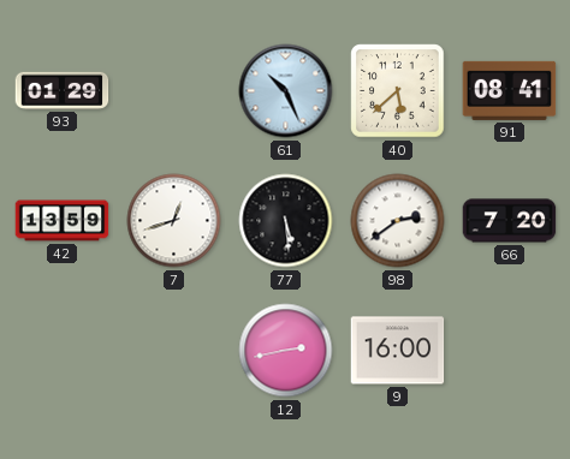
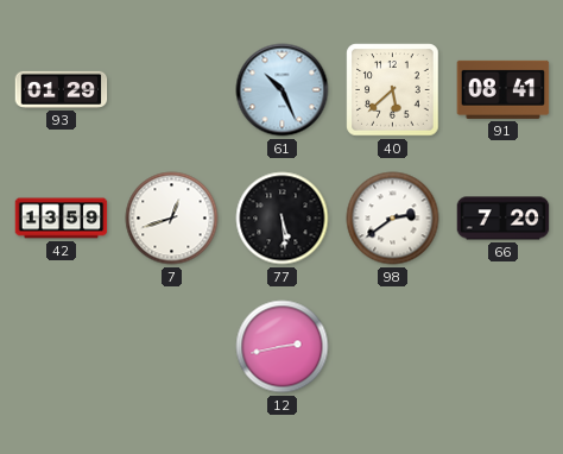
9: 16:00 -> none
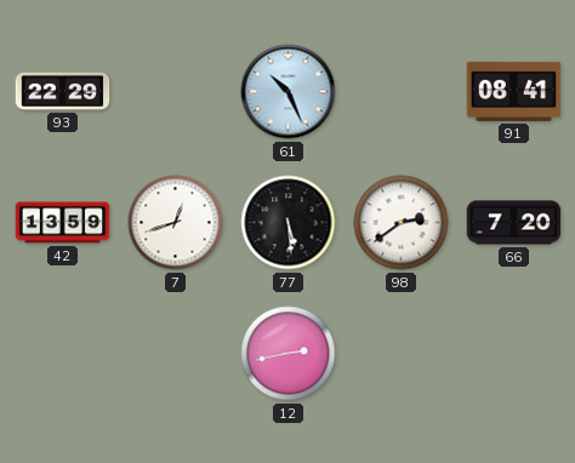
93: 01:29 -> 22:29
40: 5:38 -> none
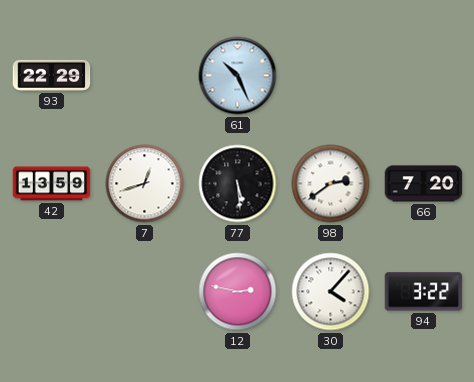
91: 08:41 -> none
12: 2:43 -> 2:47
30: none -> 4:07
94: none -> 3:22
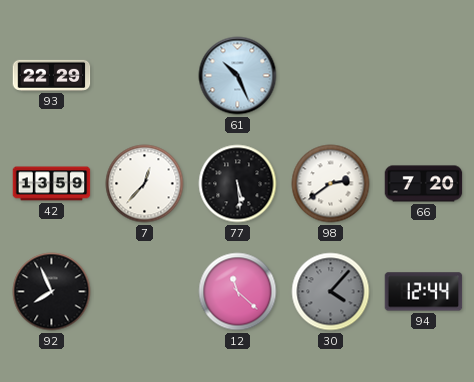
7: 12:42 -> 12:37
92: none -> 7:56
12: 2:47 -> 11:22
30 dial: white -> grey
94: 3:22 -> 12:44
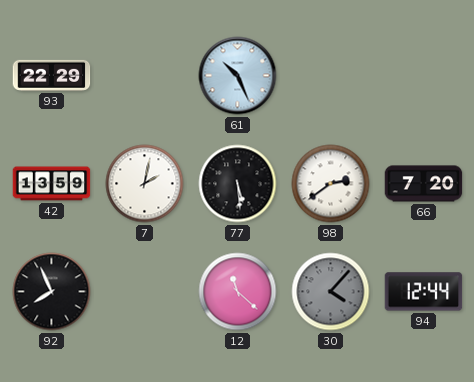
7: 12:37 -> 2:02
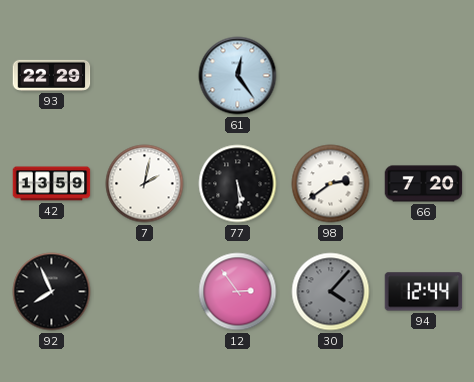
61: 10:26 -> 12:24
12: 11:22 -> 2:54
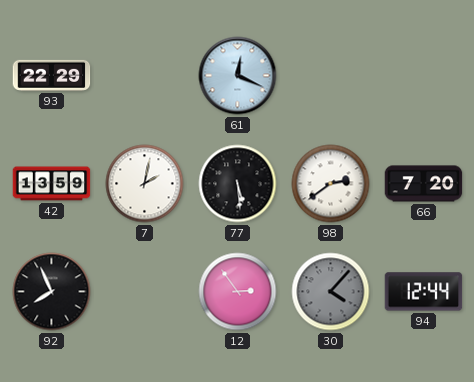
61: 12:24 -> 12:19
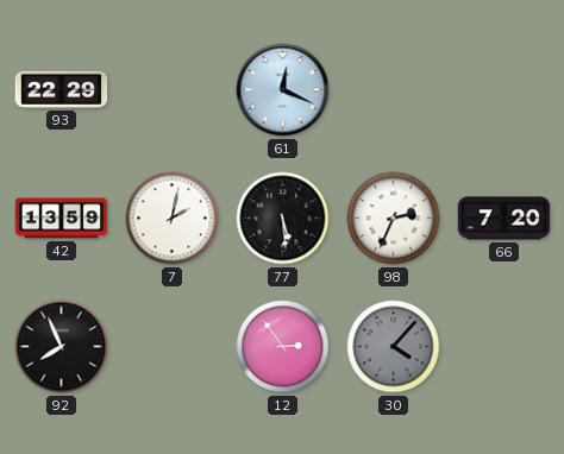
98: 2:39 -> 2:34
94: 12:44 -> none
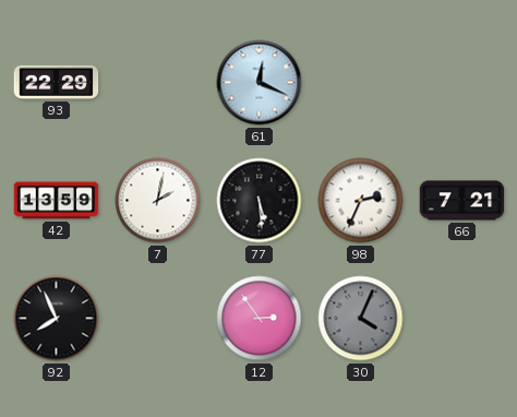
66: 7:20 -> 7:21
30: 4:07 -> 4:04
